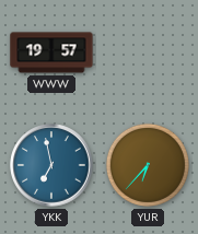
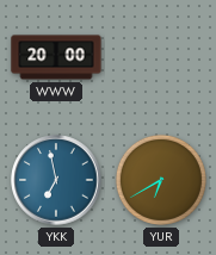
WWW: 19:57 -> 20:00
YUR: 6:37 -> 6:40
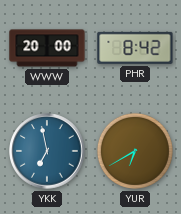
PHR: none -> 8:42
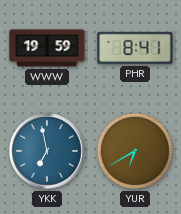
WWW: 20:00 -> 19:59
PHR: 8:42 -> 8:41
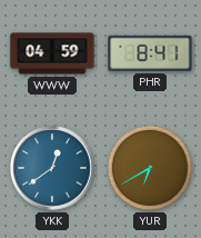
WWW: 19:59 -> 04:59
YKK: 6:58 -> 12:39
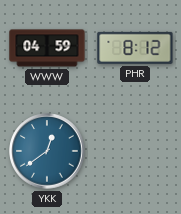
PHR: 8:41 -> 8:12
YUR: 6:40 -> none
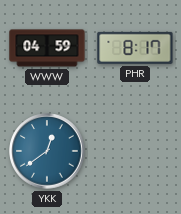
PHR: 8:12 -> 8:17
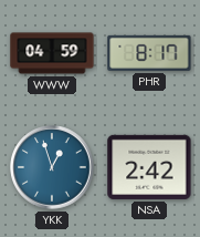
YKK: 12:39 -> 12:57
NSA: none -> 2:42
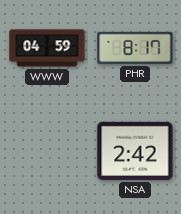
YKK: 12:57 -> none
